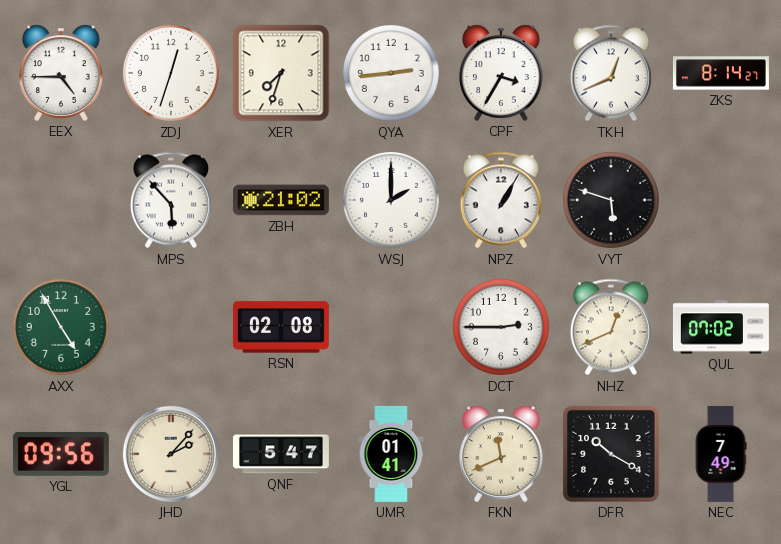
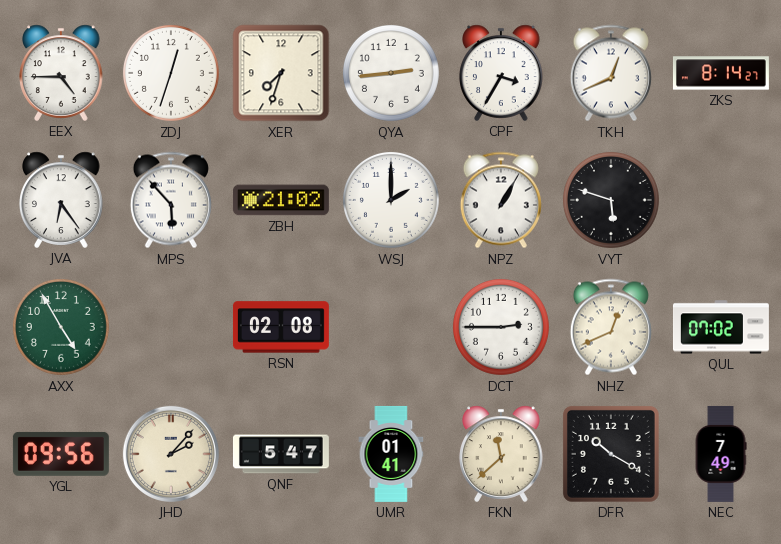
JVA: none -> 6:24
FKN: 11:41 -> 11:38
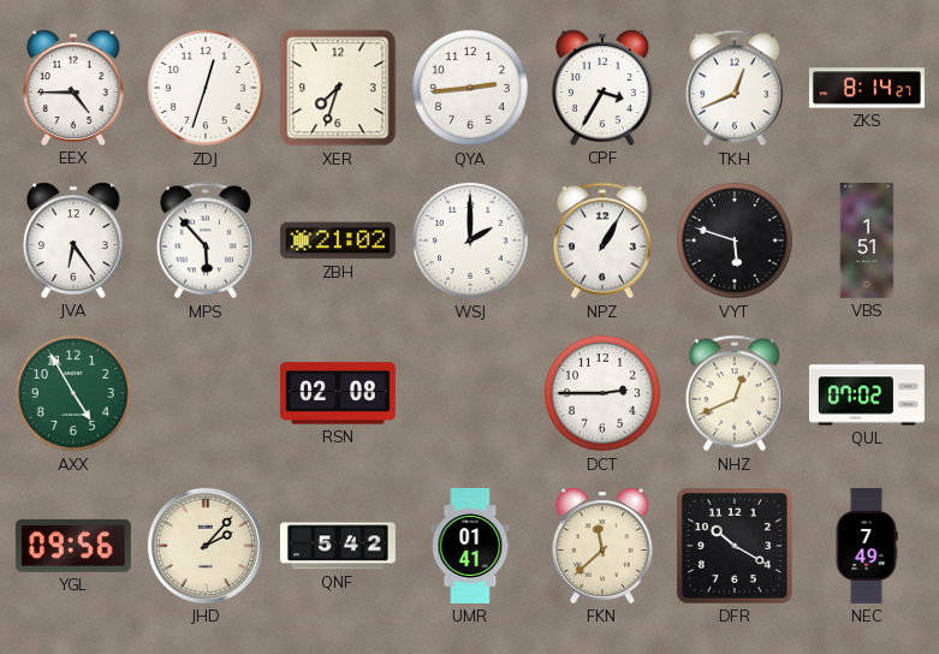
VBS: none -> 1:51
QNF: 5:47 -> 5:42
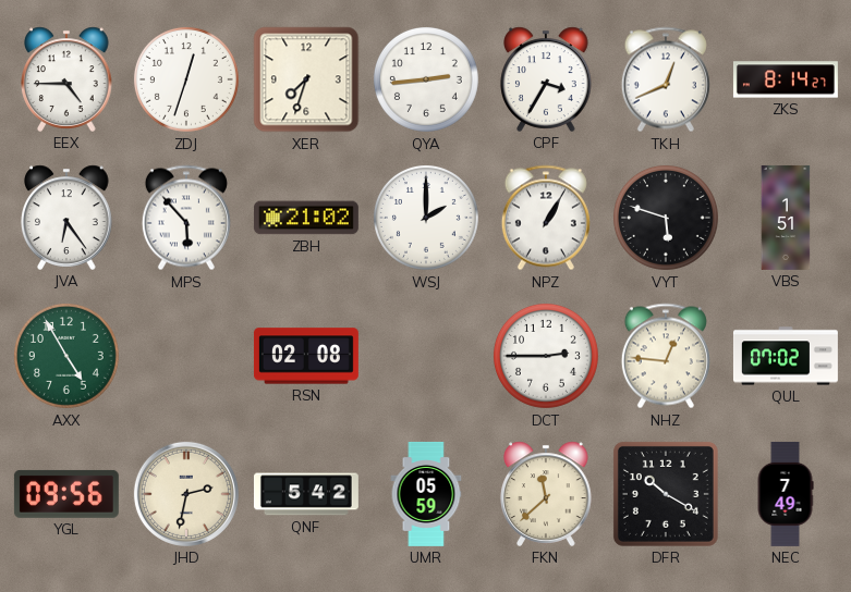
NHZ: 12:41 -> 12:46
JHD: 2:07 -> 2:32
UMR: 01:41 -> 05:59
